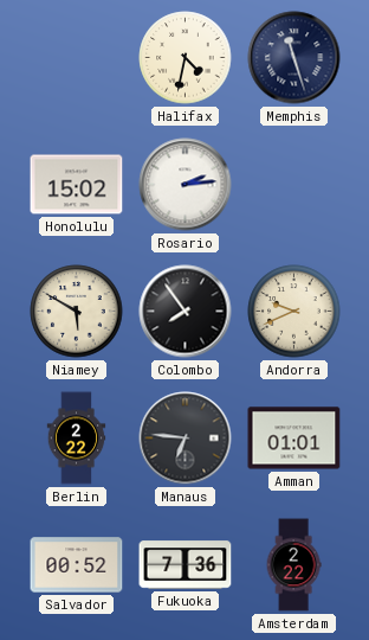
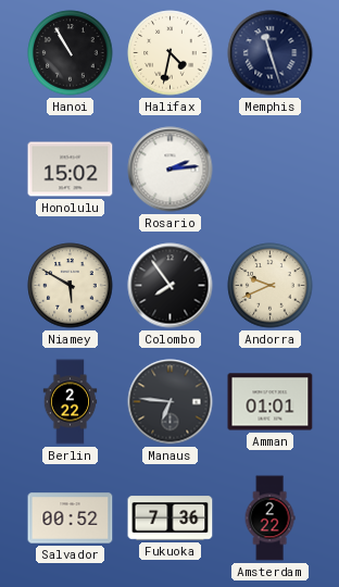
Hanoi: none -> 10:55
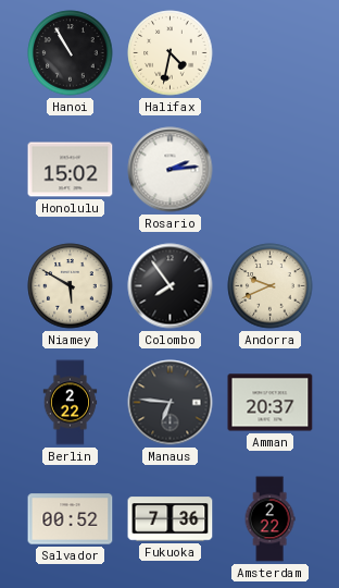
Memphis: 11:27 -> none
Amman: 01:01 -> 20:37
